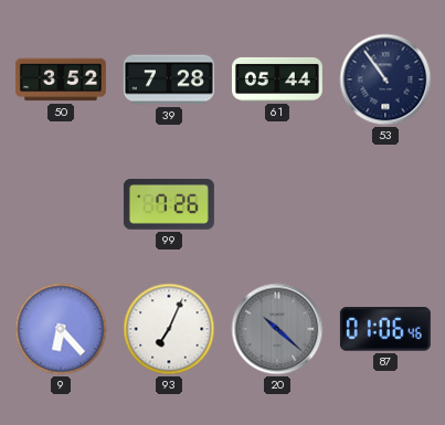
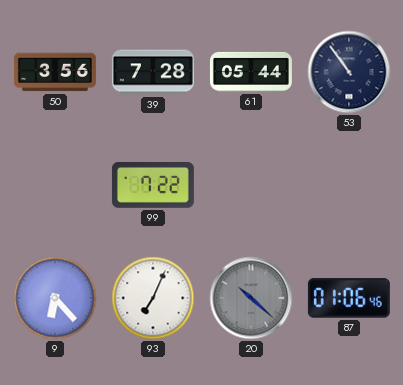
50: 3:52 -> 3:56
99: 7:26 -> 7:22
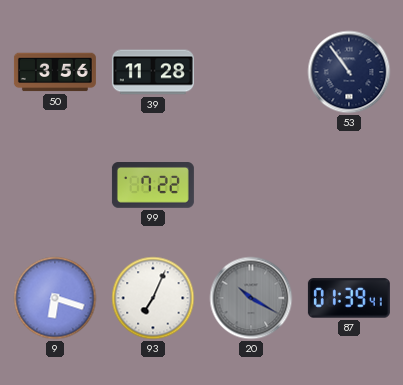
39: 7:28 -> 11:28
61: 05:44 -> none
9: 6:23 -> 6:18
20: 10:22 -> 10:20
87: 01:06 -> 01:39
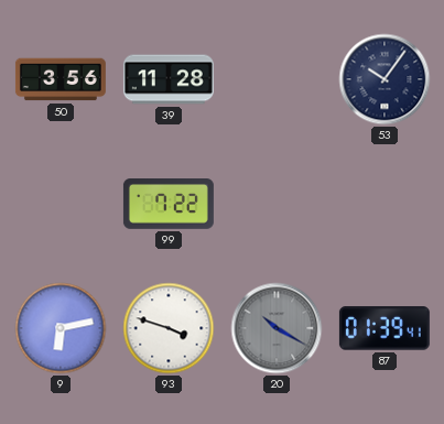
53: 10:54 -> 10:06
9: 6:18 -> 6:13
93: 7:04 -> 3:48
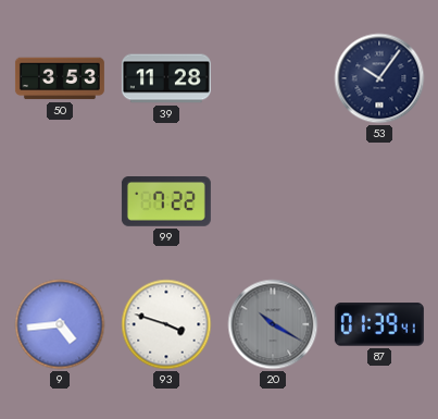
50: 3:56 -> 3:53
9: 6:13 -> 4:44
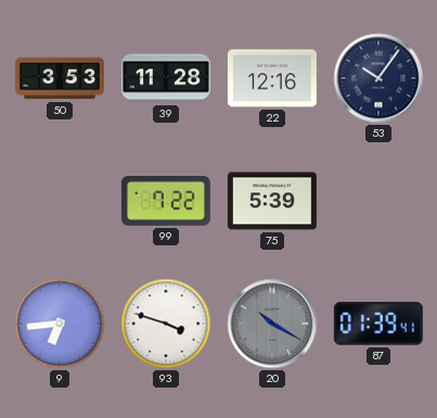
22: none -> 12:16
75: none -> 5:39
9: 4:44 -> 6:44
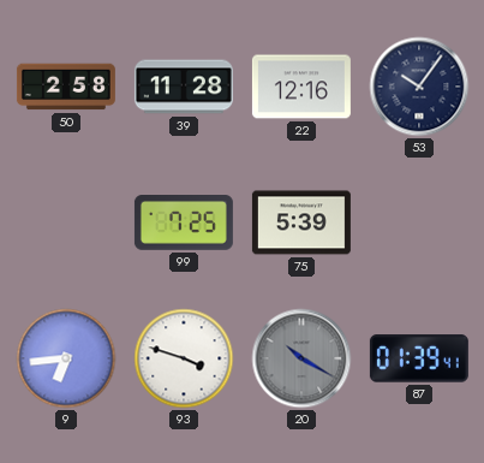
50: 3:53 -> 2:58
99: 7:22 -> 7:25
